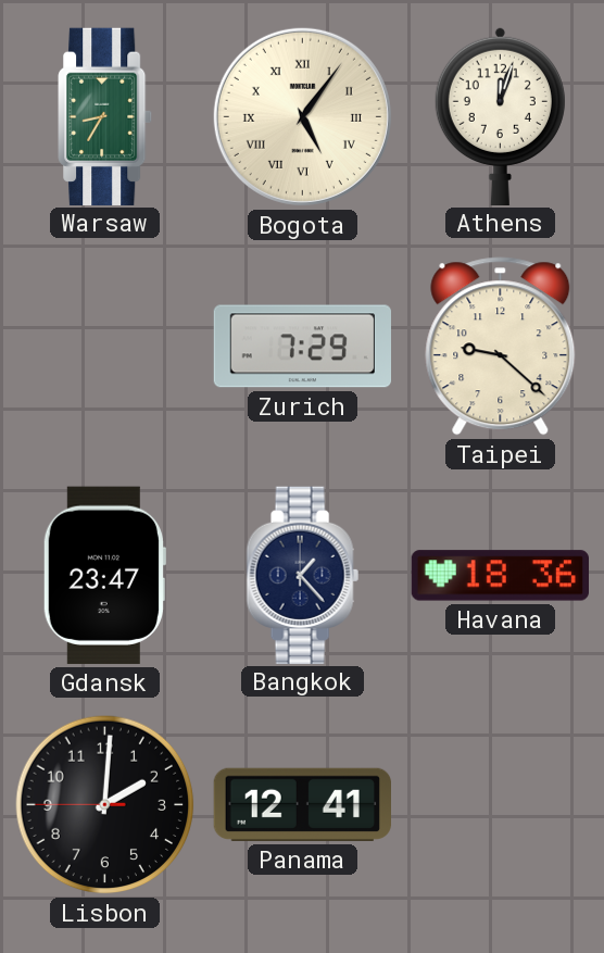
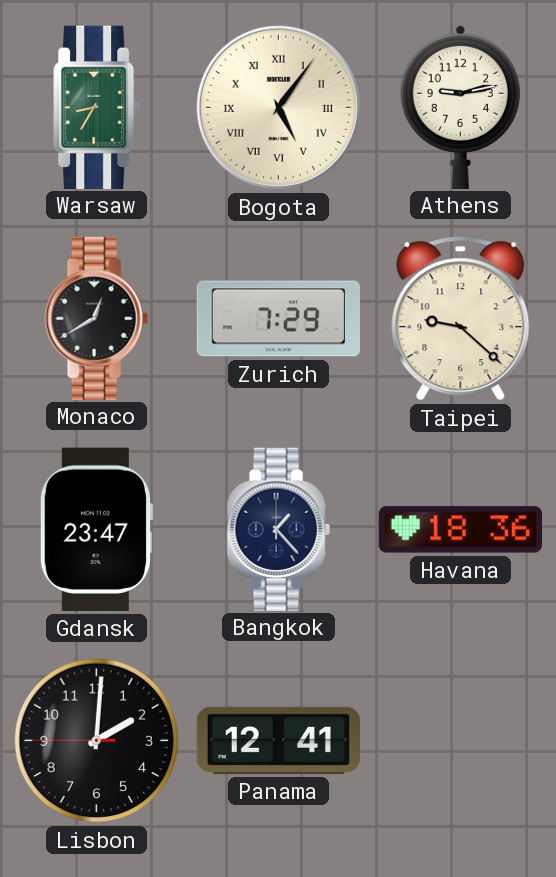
Athens: 12:03 -> 9:13
Monaco: none -> 12:40
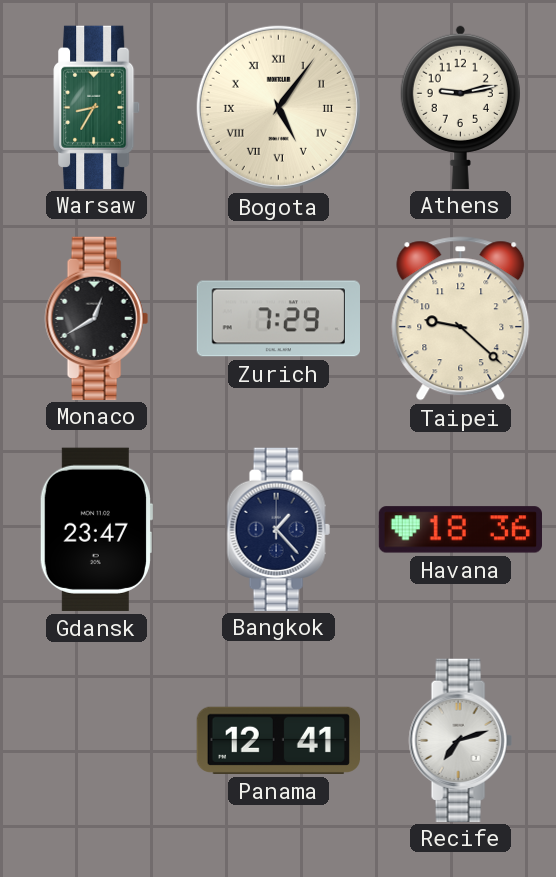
Lisbon: 2:00 -> none
Recife: none -> 7:12
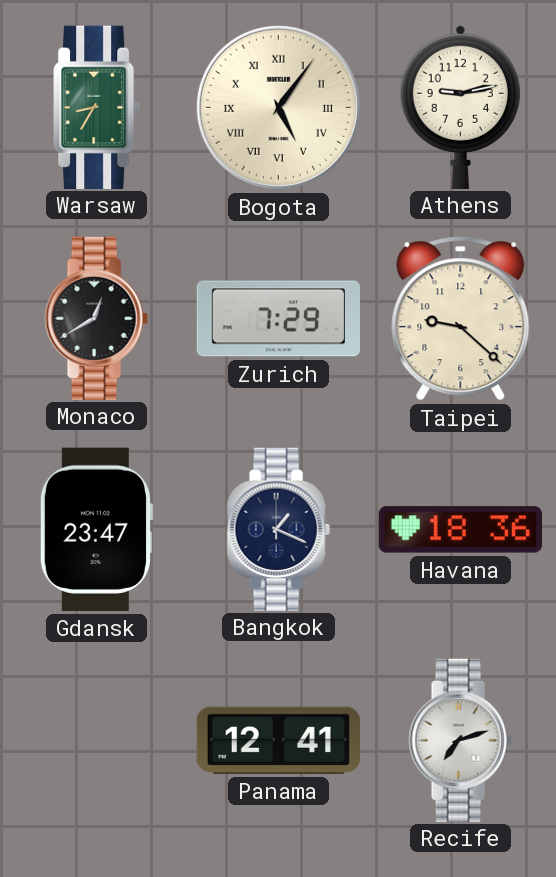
Bangkok: 1:23 -> 1:19
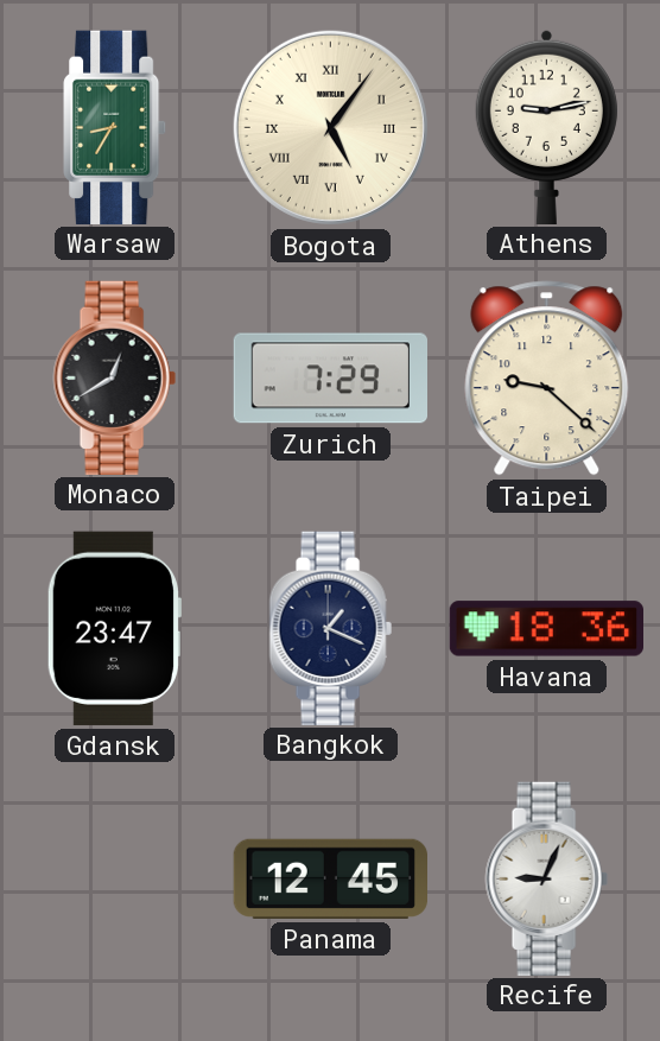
Panama: 12:41 -> 12:45
Recife: 7:12 -> 9:04
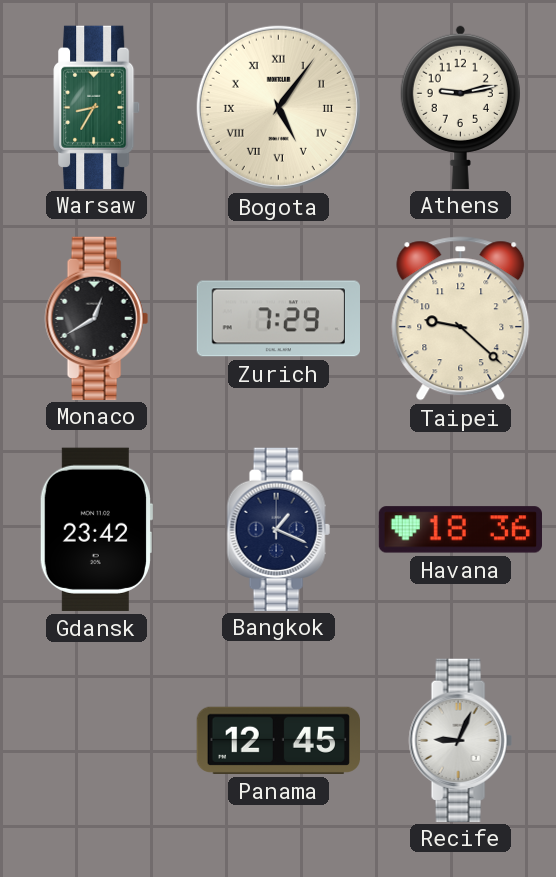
Gdansk: 23:47 -> 23:42
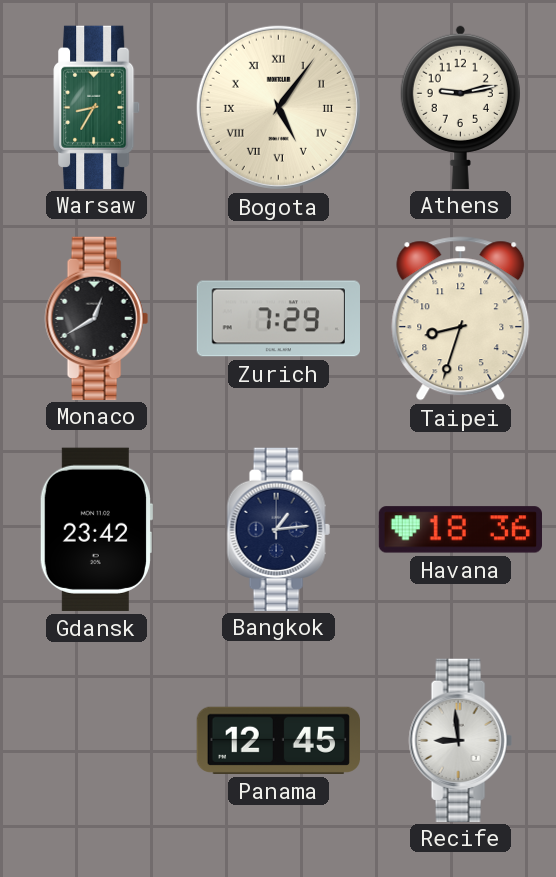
Taipei: 9:22 -> 8:33
Bangkok: 1:19 -> 1:14
Recife: 9:04 -> 8:59
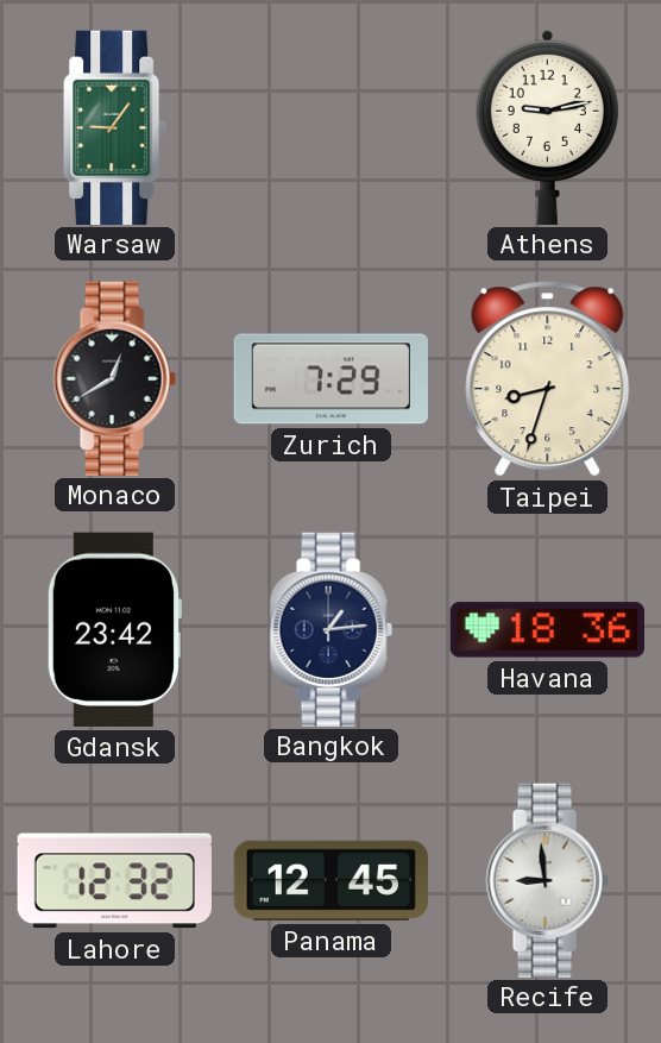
Warsaw: 8:35 -> 9:06
Bogota: 5:06 -> none
Lahore: none -> 12:32
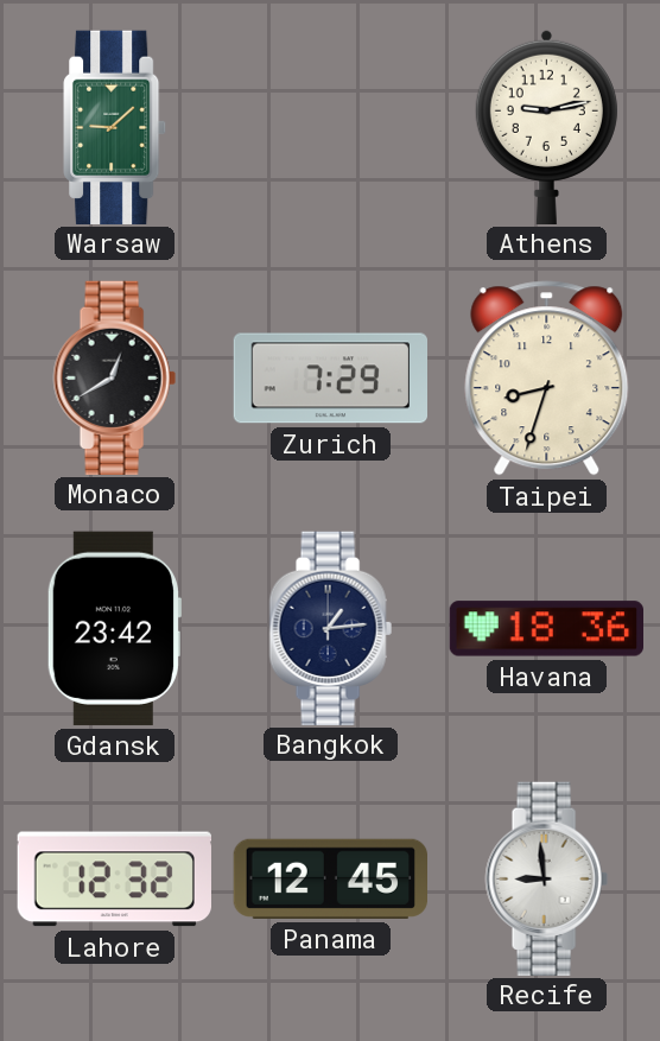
Warsaw: 9:06 -> 9:08
